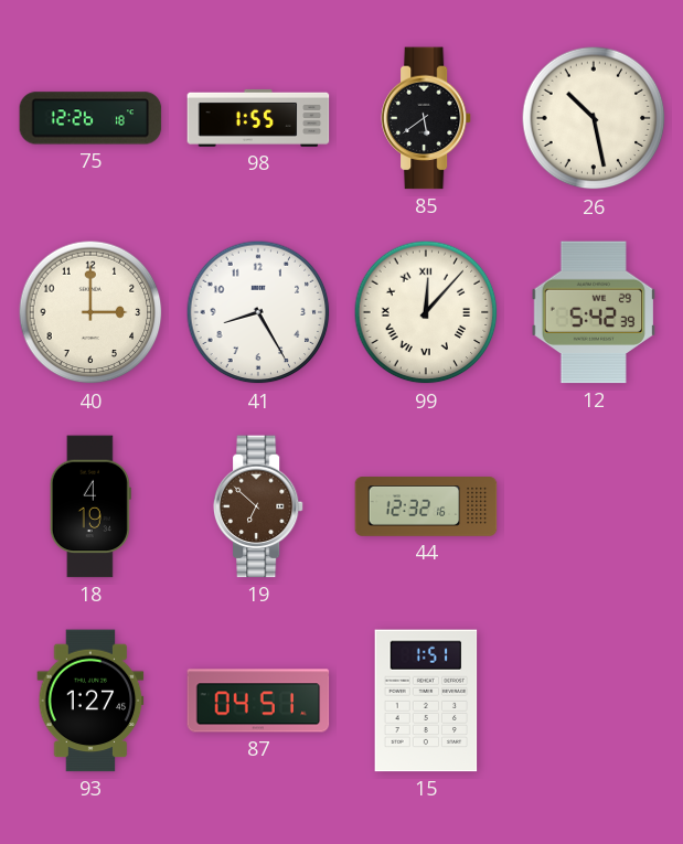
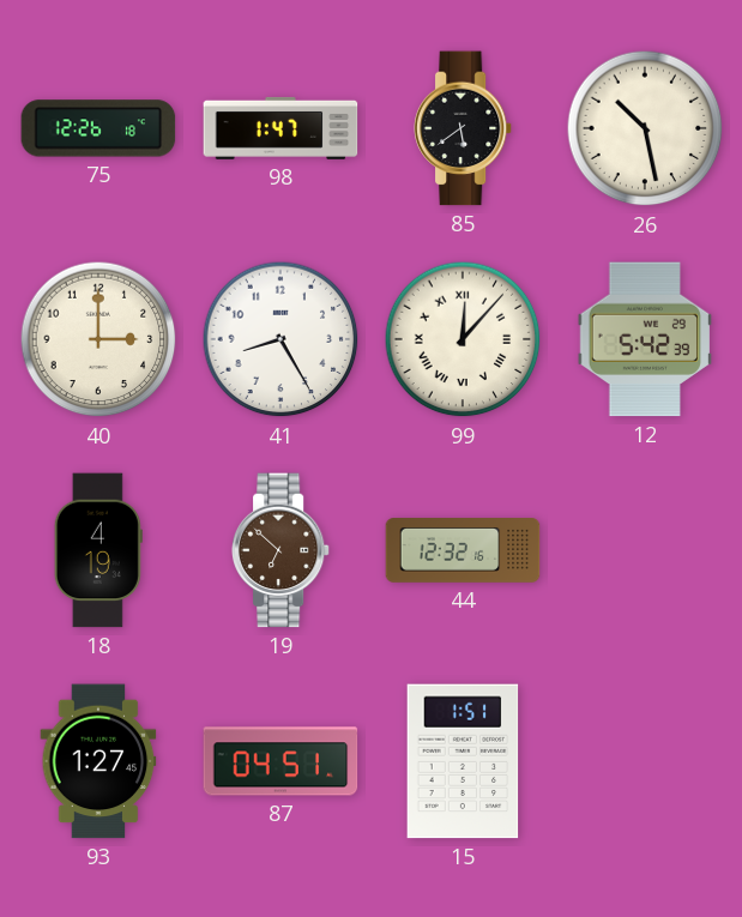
98: 1:55 -> 1:47
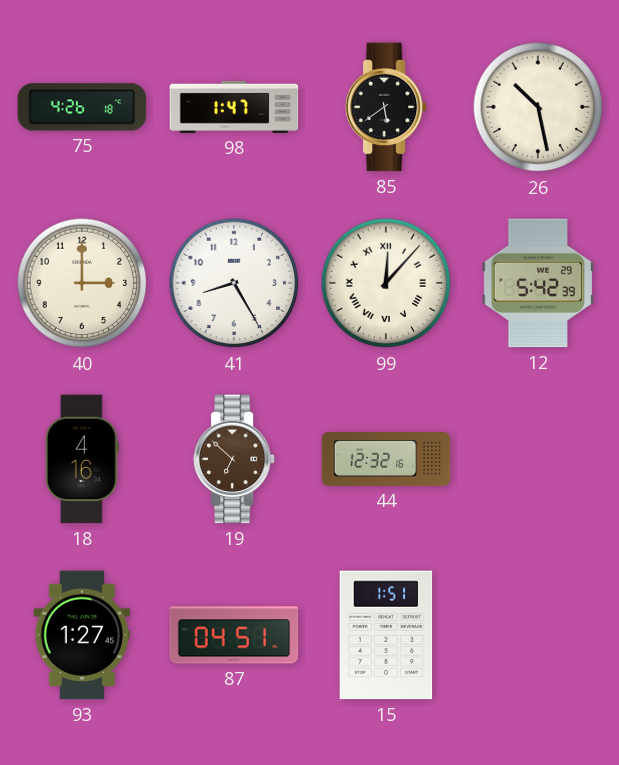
75: 12:26 -> 4:26
18: 4:19 -> 4:16
